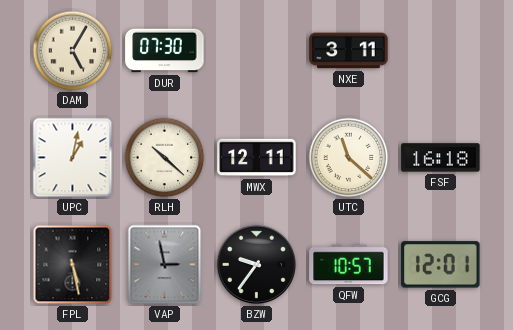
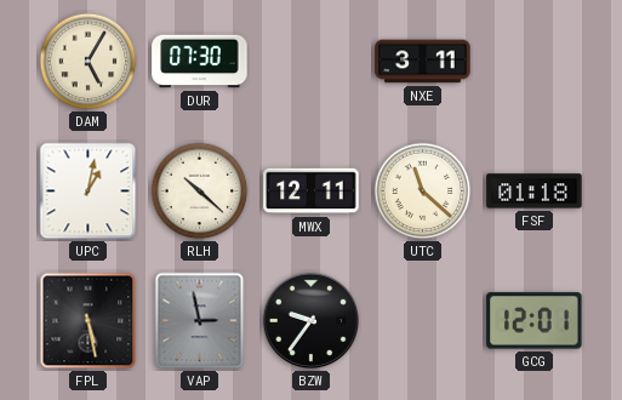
FSF: 16:18 -> 01:18
QFW: 10:57 -> none
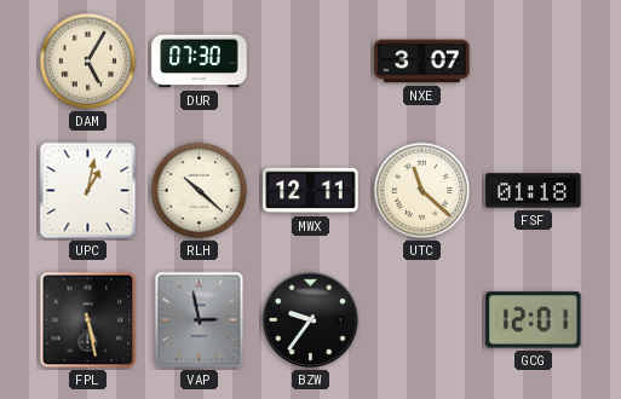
NXE: 3:11 -> 3:07
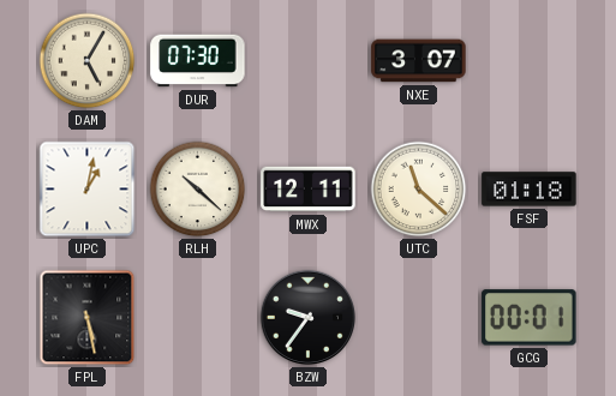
VAP: 2:58 -> none
GCG: 12:01 -> 00:01
